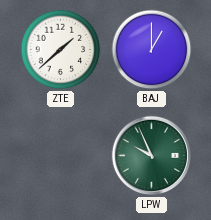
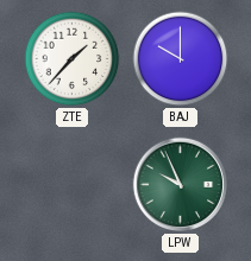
ZTE: 1:38 -> 1:37
BAJ: 1:00 -> 10:00
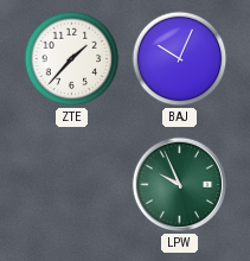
BAJ: 10:00 -> 10:04
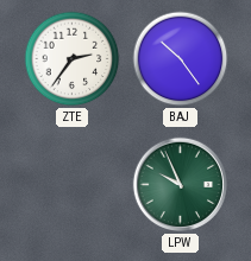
ZTE: 1:37 -> 2:36
BAJ: 10:04 -> 10:24
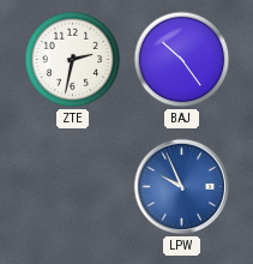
ZTE: 2:36 -> 2:32
LPW dial: green -> blue
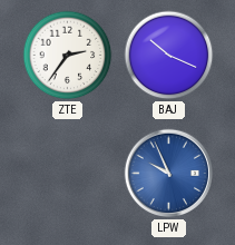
ZTE: 2:32 -> 2:36
BAJ: 10:24 -> 10:19
